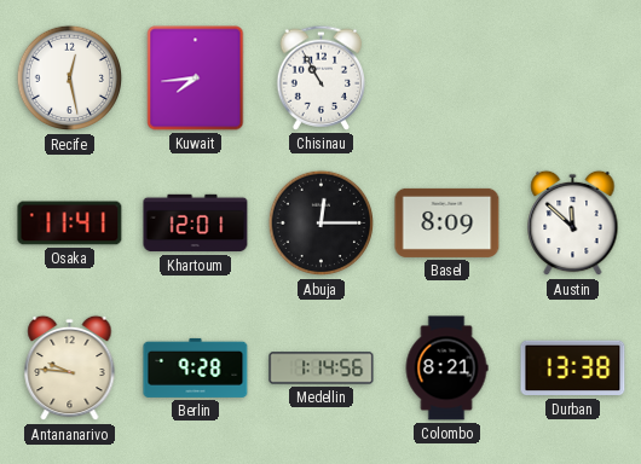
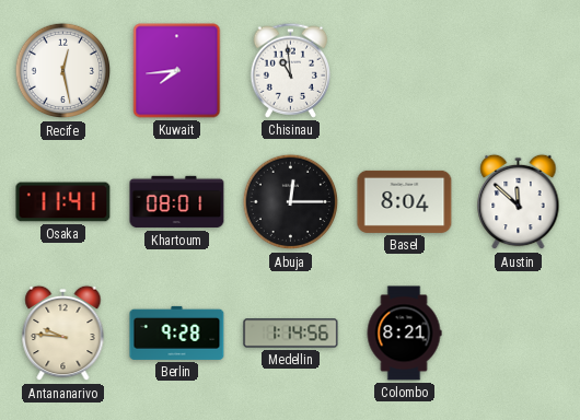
Chisinau: 10:55 -> 10:59
Khartoum: 12:01 -> 08:01
Basel: 8:09 -> 8:04
Durban: 13:38 -> none
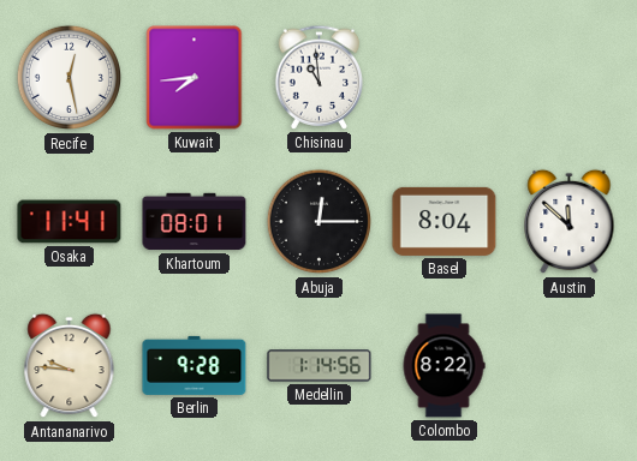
Colombo: 8:21 -> 8:22
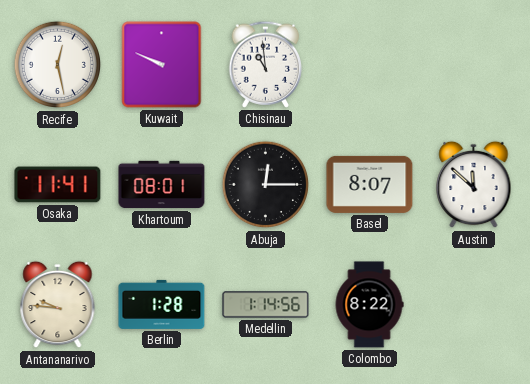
Kuwait: 7:44 -> 9:49
Basel: 8:04 -> 8:07
Berlin: 9:28 -> 1:28
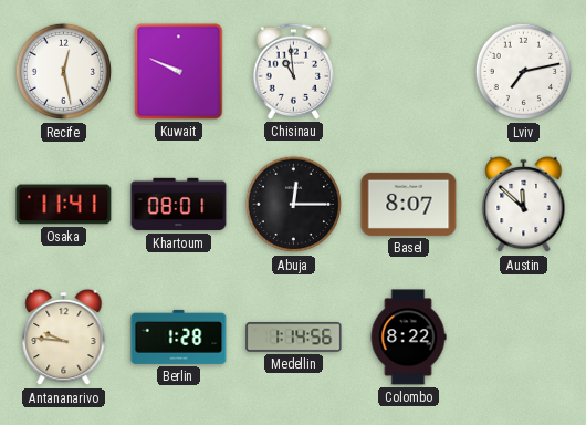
Lviv: none -> 7:13
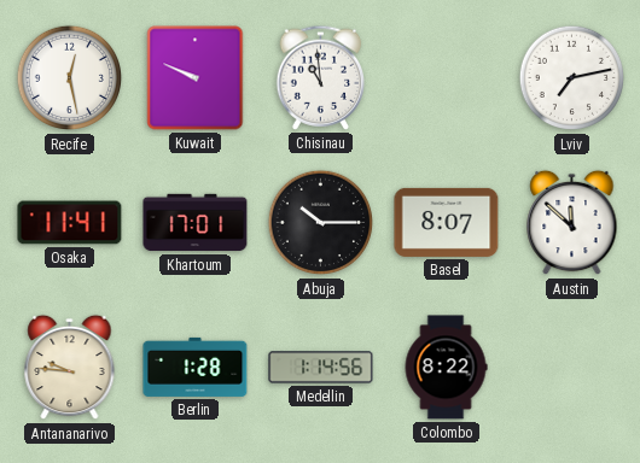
Khartoum: 08:01 -> 17:01
Abuja: 12:15 -> 10:15
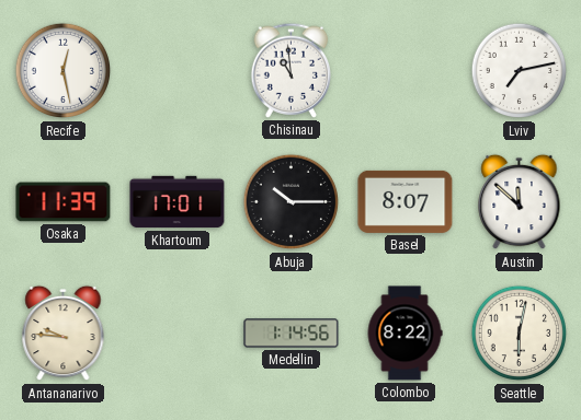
Kuwait: 9:49 -> none
Osaka: 11:41 -> 11:39
Berlin: 1:28 -> none
Seattle: none -> 6:02
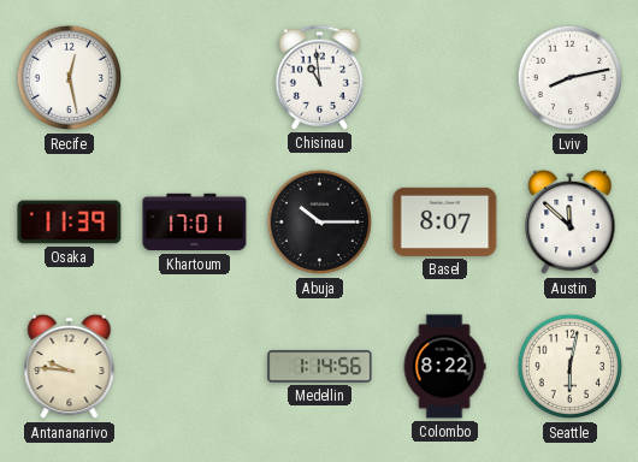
Lviv: 7:13 -> 8:13
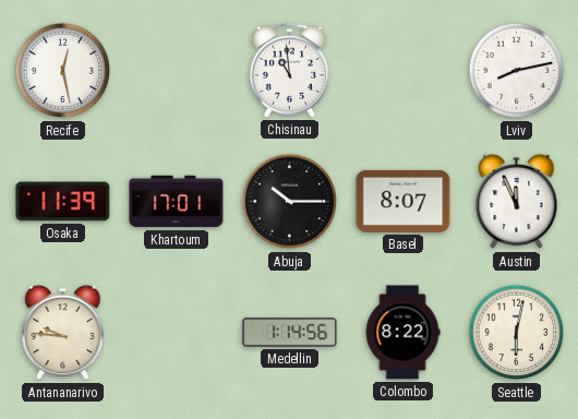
Austin: 11:52 -> 11:56
